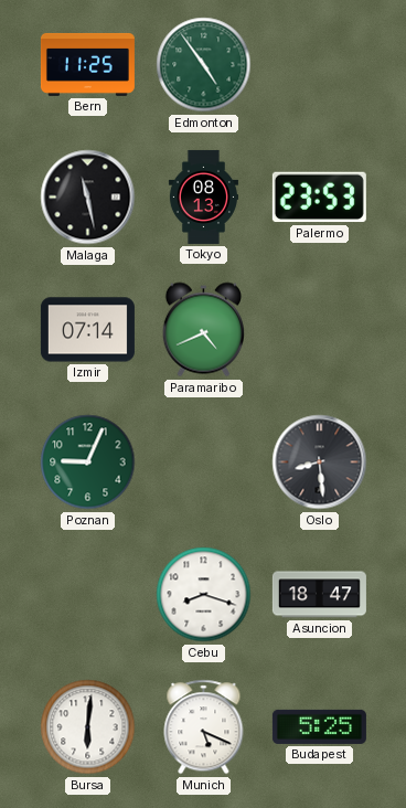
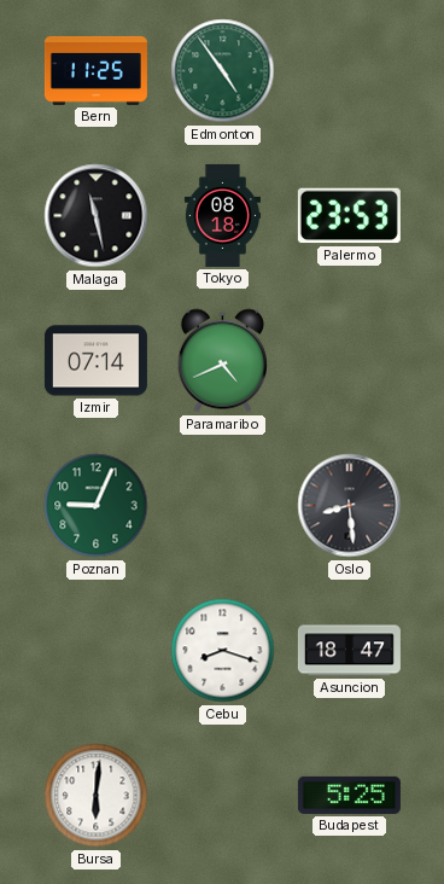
Tokyo: 08:13 -> 08:18
Munich: 5:19 -> none
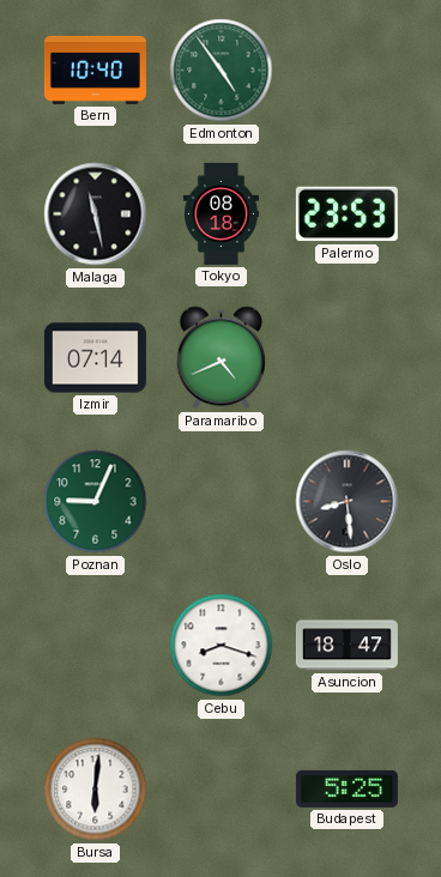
Bern: 11:25 -> 10:40
